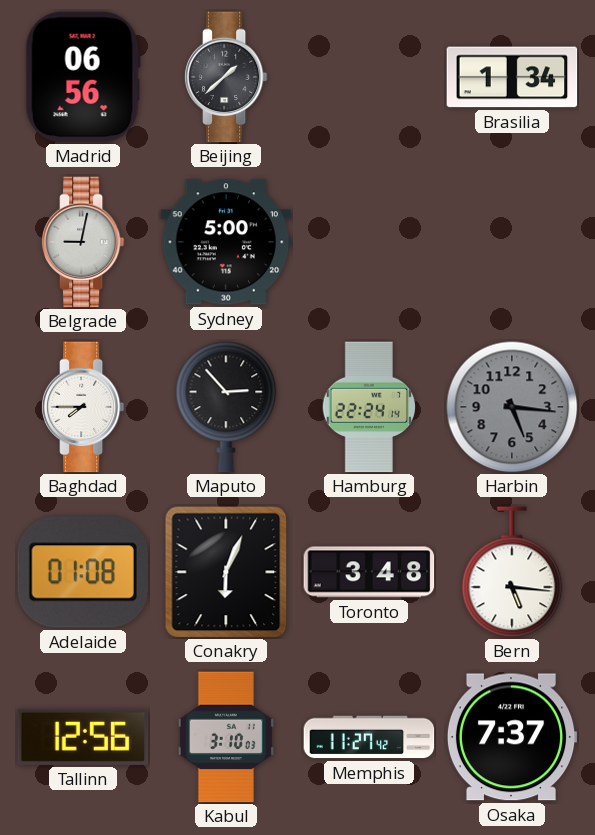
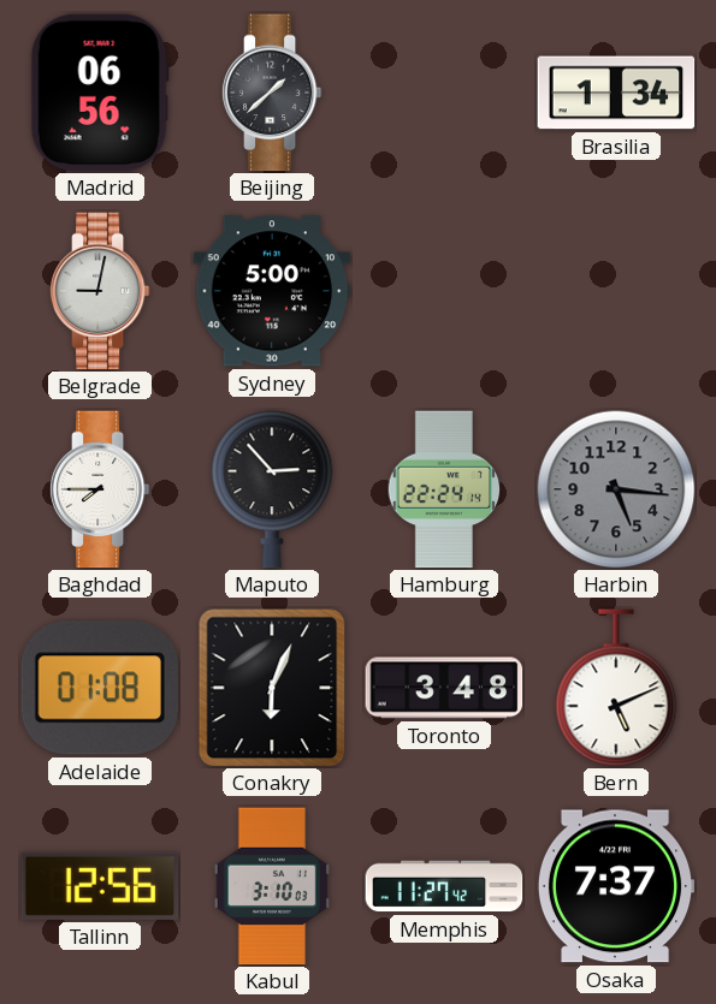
Bern: 5:16 -> 5:11
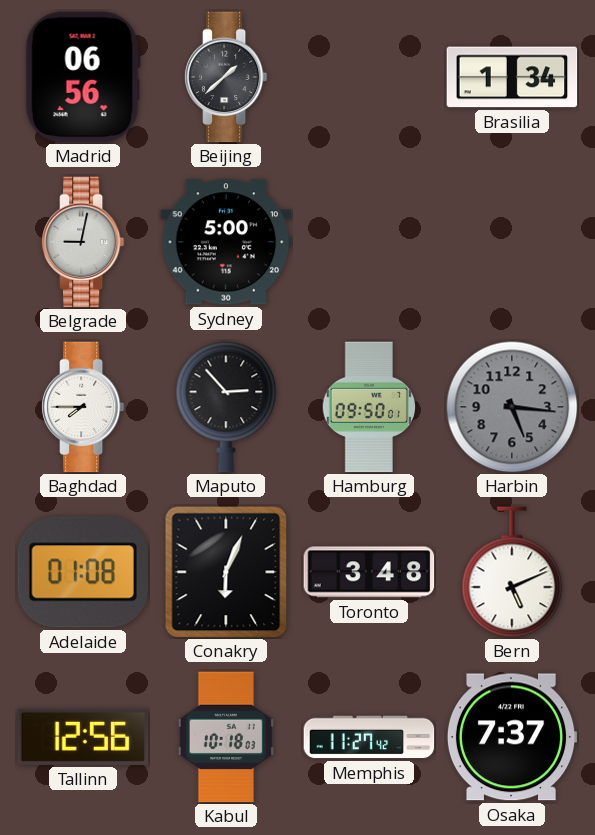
Hamburg: 22:24 -> 09:50
Kabul: 3:10 -> 10:18
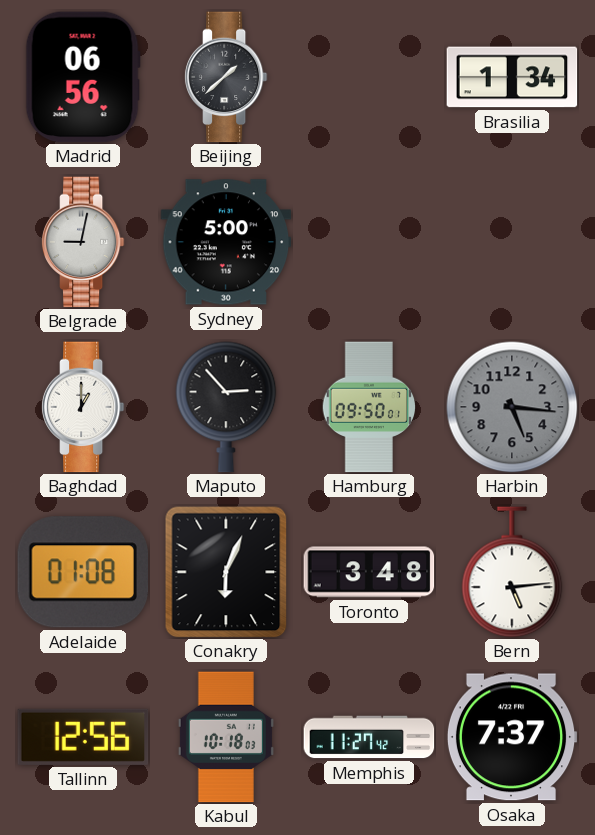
Baghdad: 7:45 -> 1:00
Bern: 5:11 -> 5:14
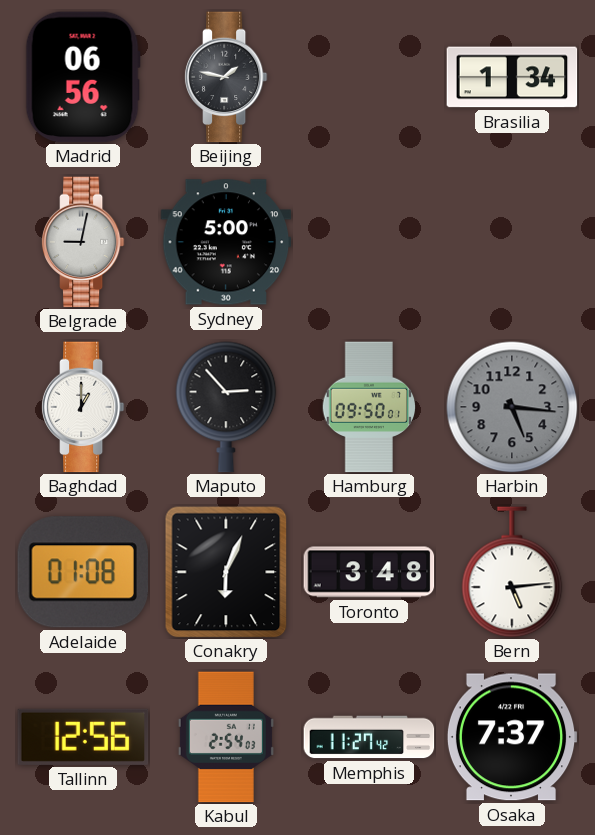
Beijing: 1:38 -> 1:47
Kabul: 10:18 -> 2:54
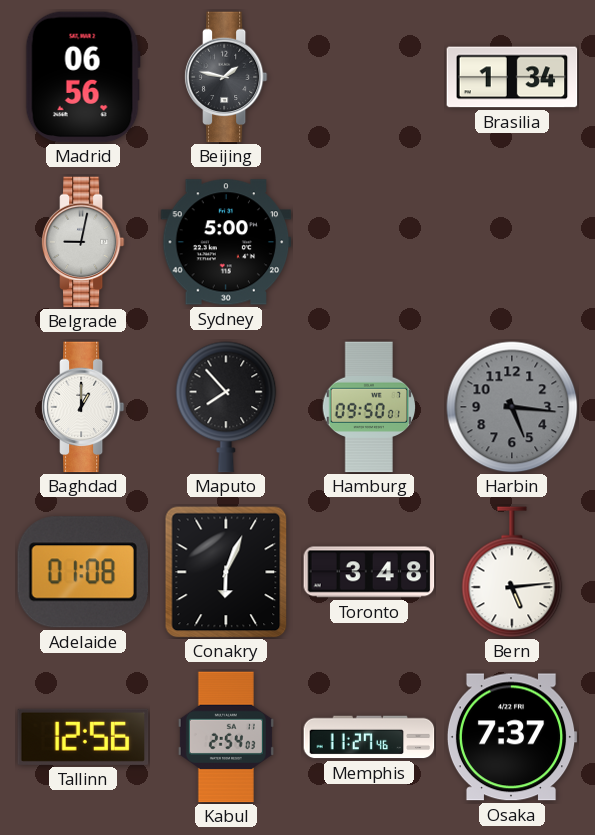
Maputo: 2:53 -> 7:53
Memphis: 11:27:42 -> 11:27:46
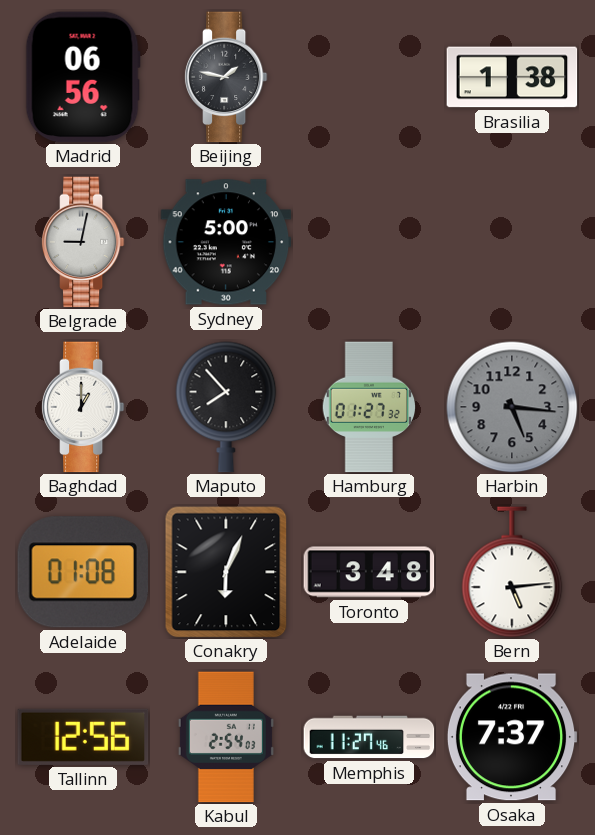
Brasilia: 1:34 -> 1:38
Hamburg: 09:50 -> 01:27
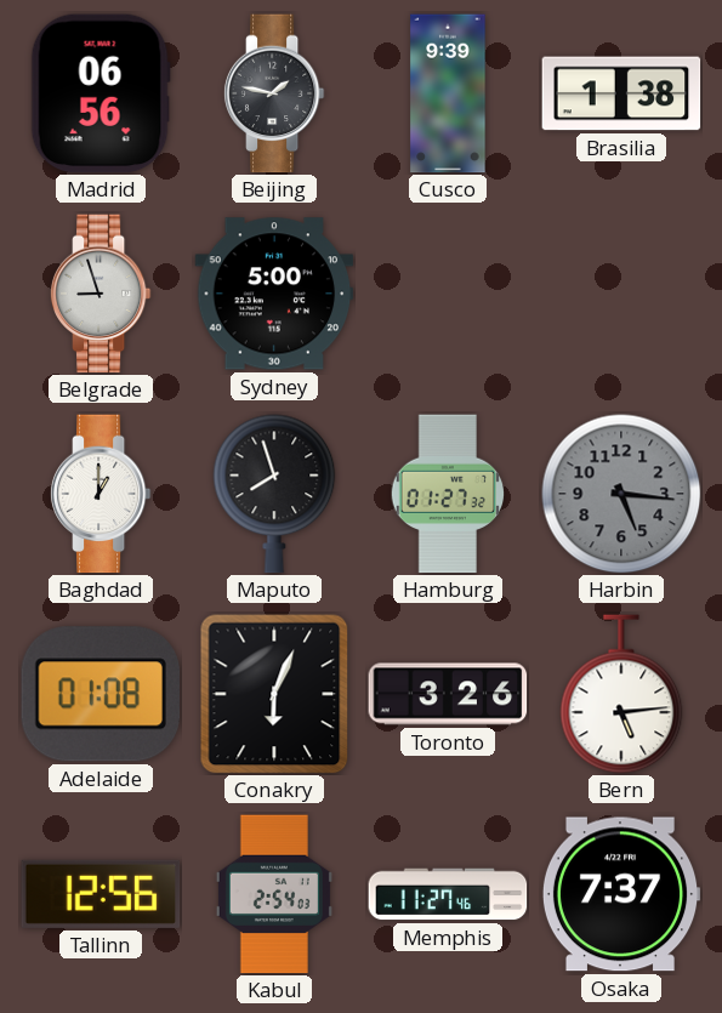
Cusco: none -> 9:39
Belgrade: 9:02 -> 8:57
Maputo: 7:53 -> 7:57
Toronto: 3:48 -> 3:26
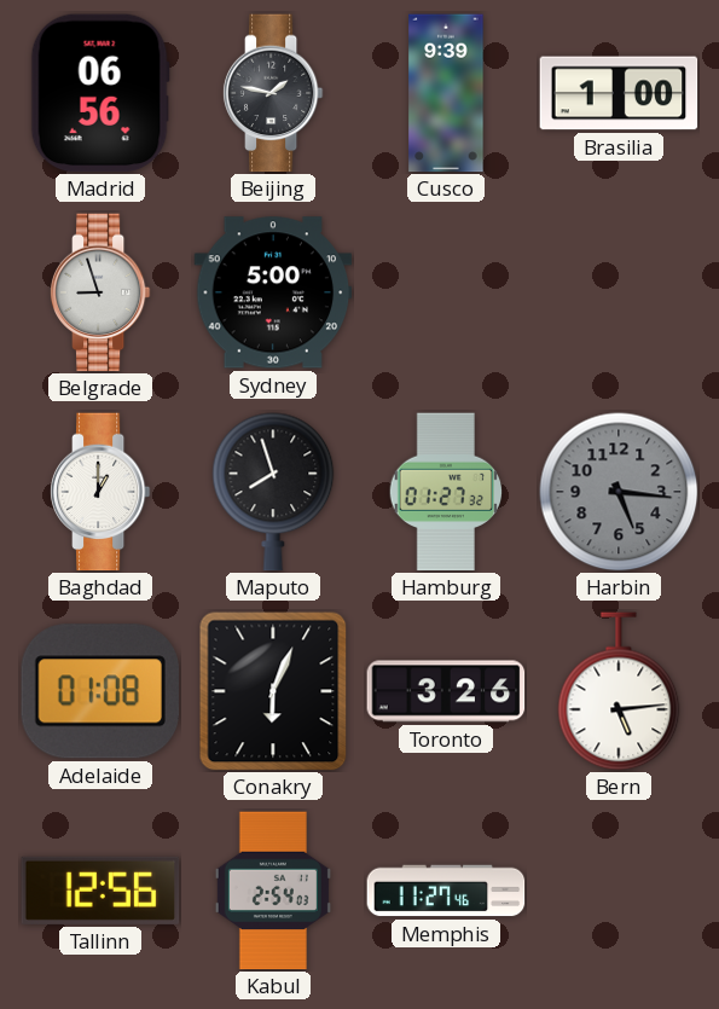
Brasilia: 1:38 -> 1:00
Osaka: 7:37 -> none
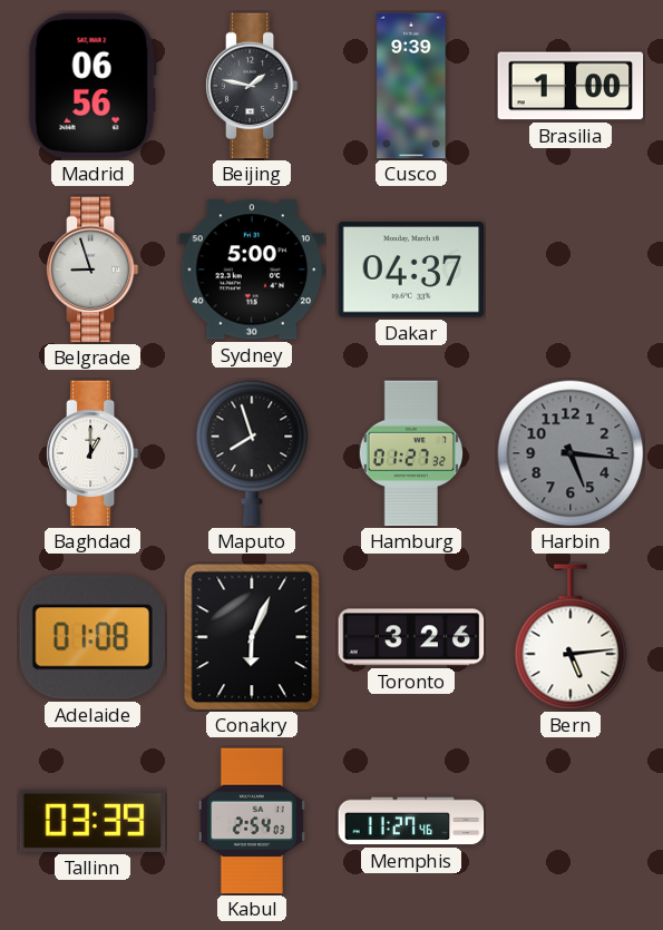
Dakar: none -> 04:37
Tallinn: 12:56 -> 03:39
